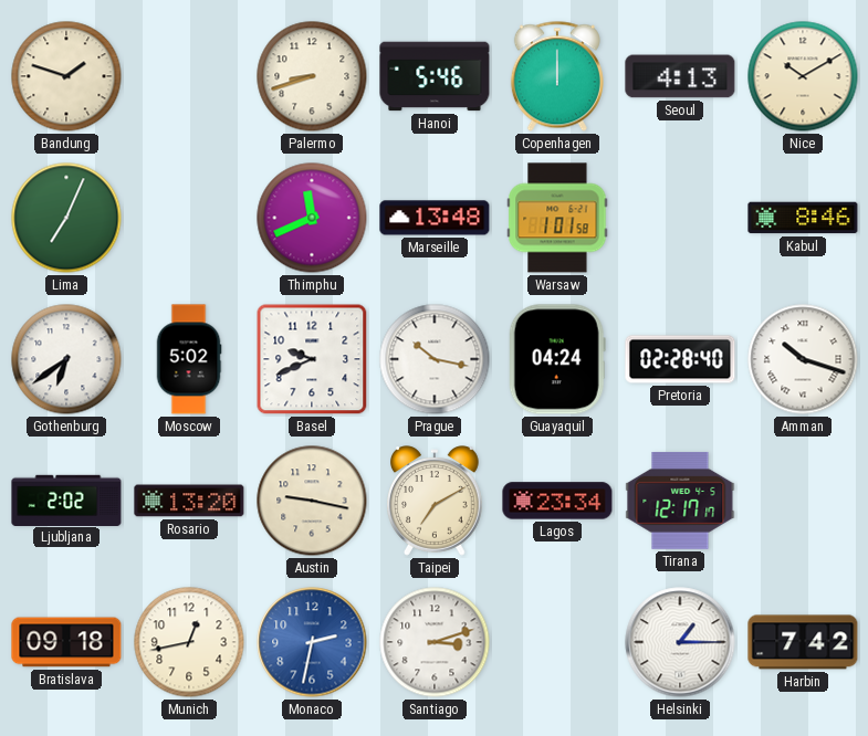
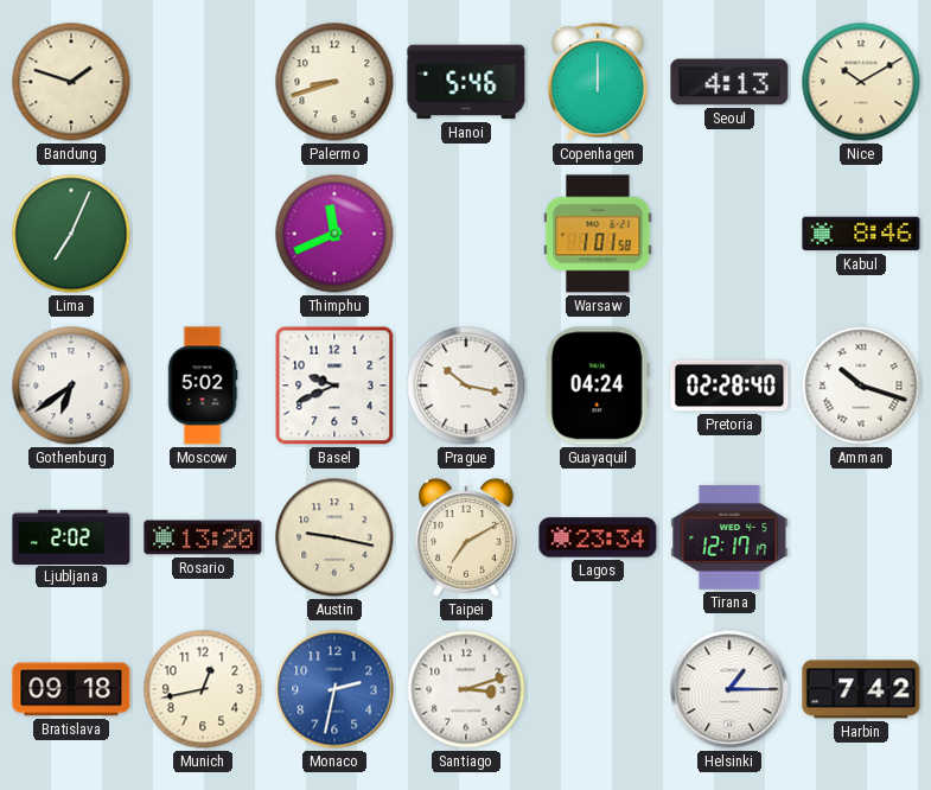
Marseille: 13:48 -> none
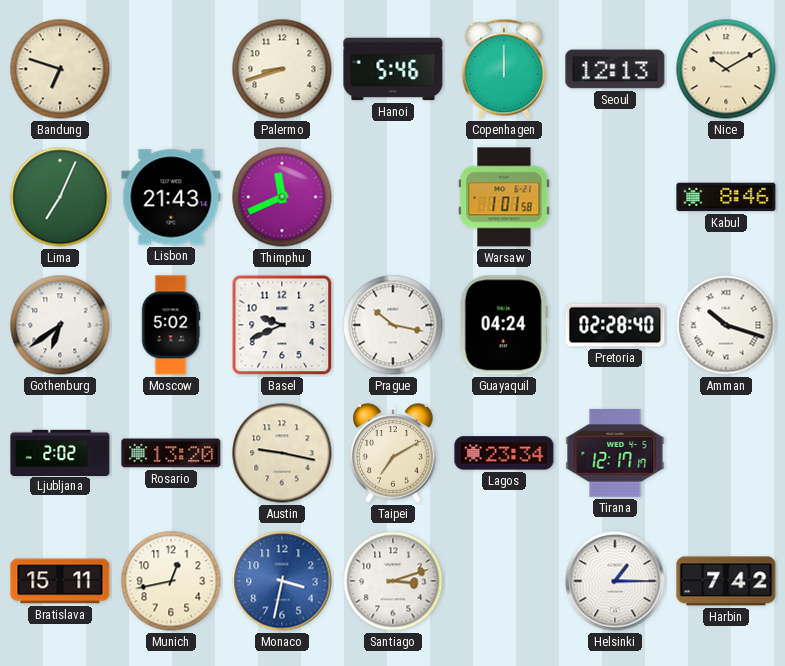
Bandung: 1:48 -> 6:48
Seoul: 4:13 -> 12:13
Lisbon: none -> 21:43
Bratislava: 09:18 -> 15:11
Monaco: 2:32 -> 3:32
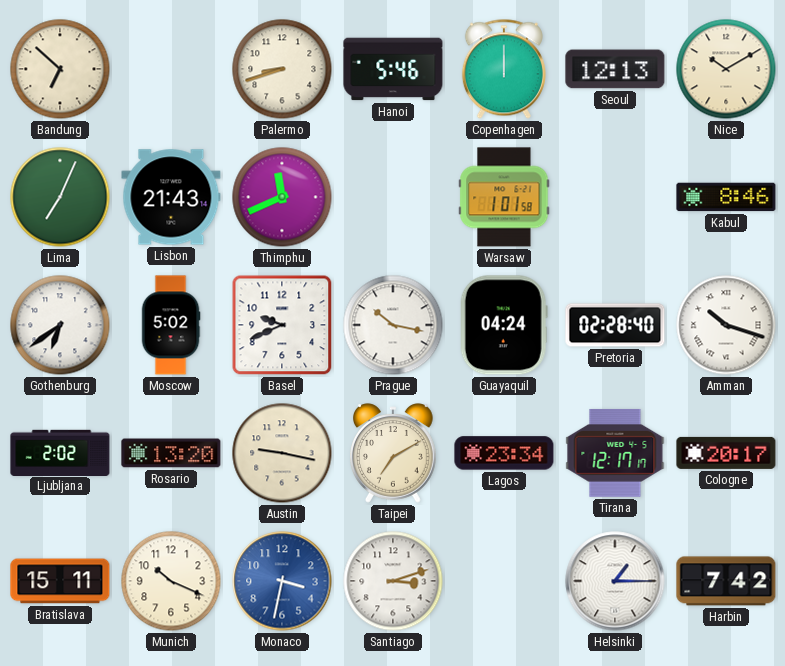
Bandung: 6:48 -> 6:52
Cologne: none -> 20:17
Munich: 12:43 -> 10:19
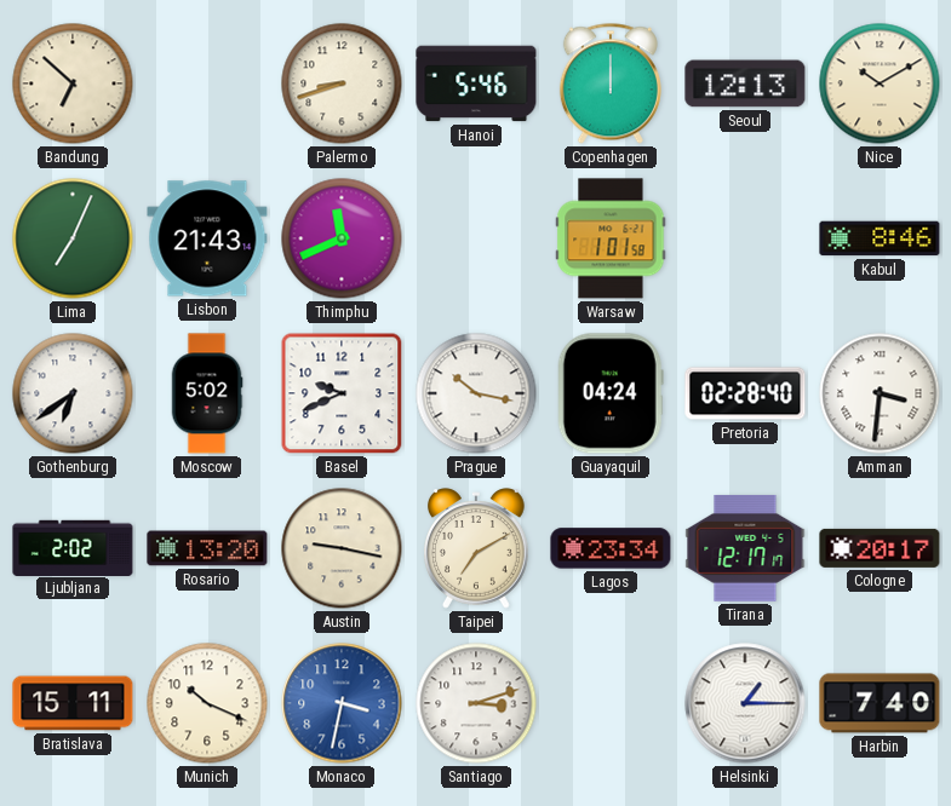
Amman: 10:18 -> 3:31
Harbin: 7:42 -> 7:40
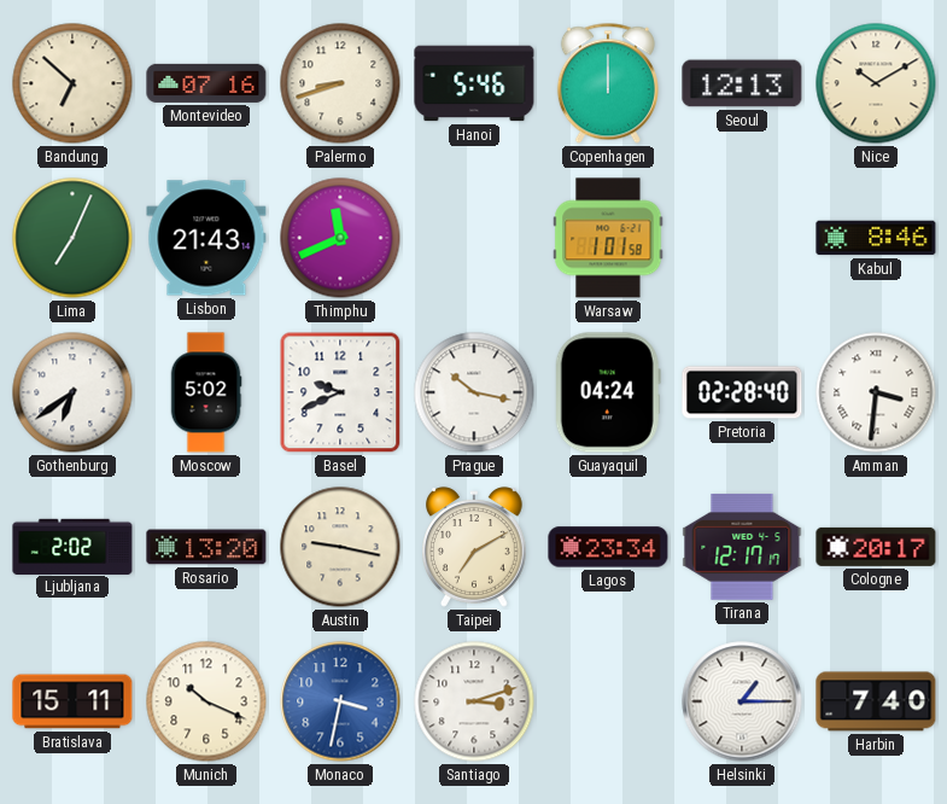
Montevideo: none -> 07:16
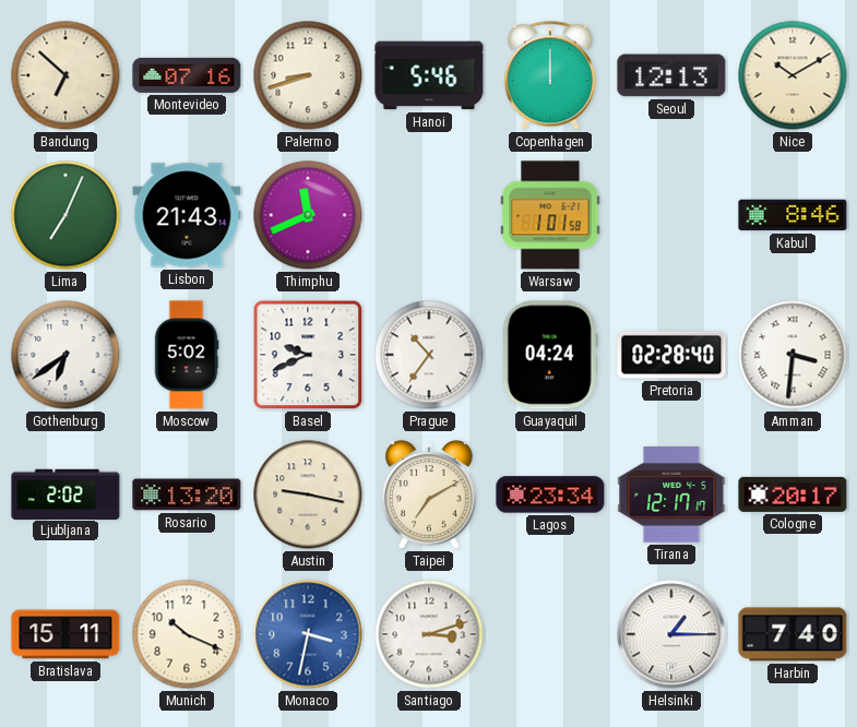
Prague: 10:17 -> 10:36
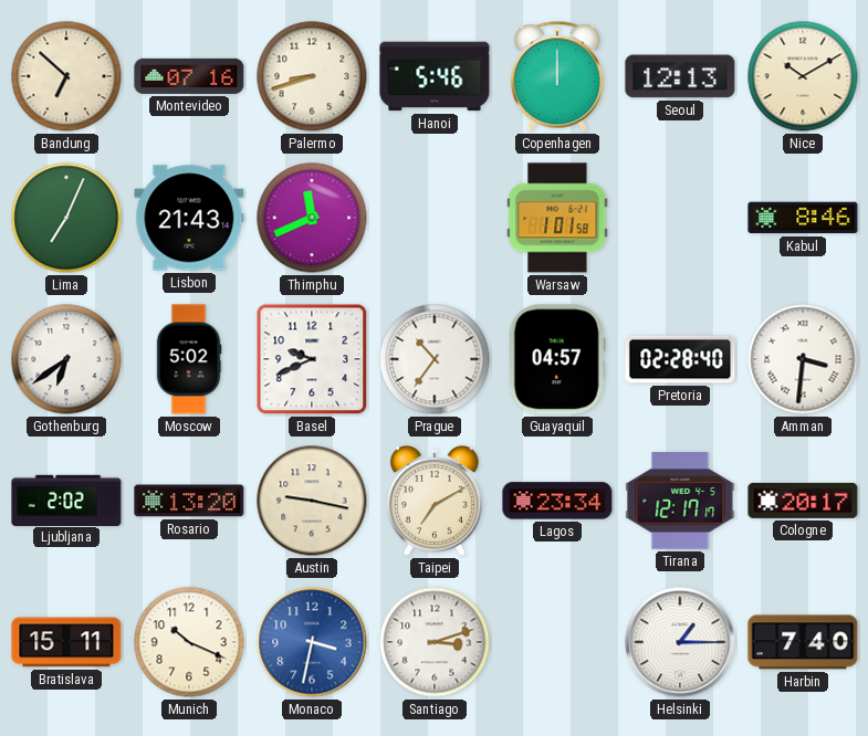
Guayaquil: 04:24 -> 04:57
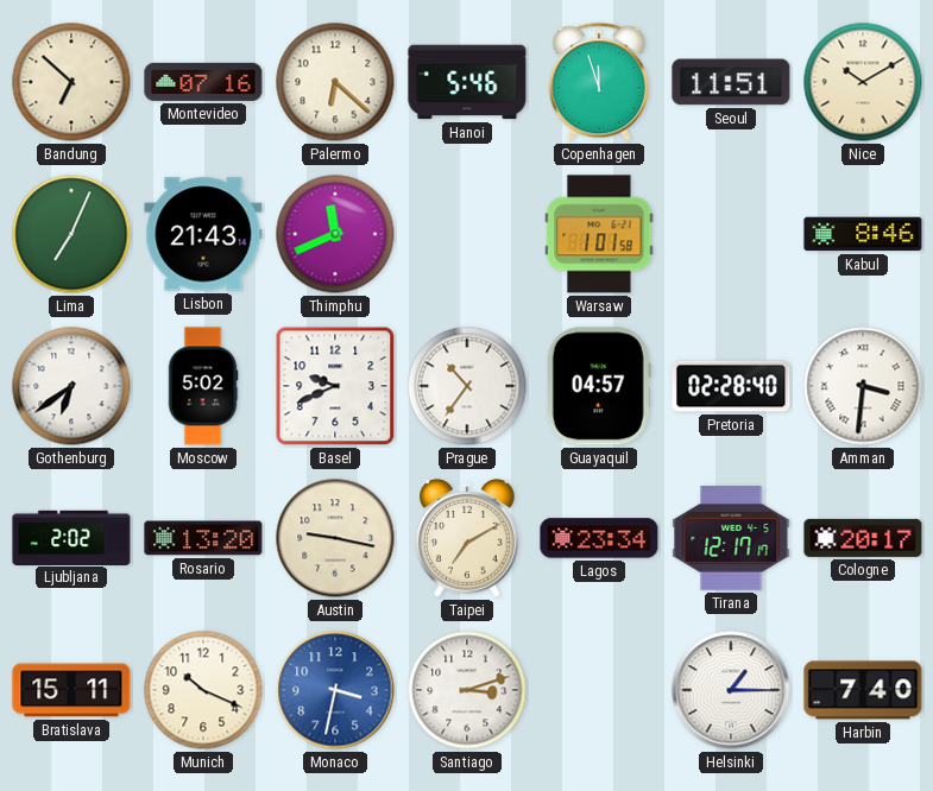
Palermo: 8:42 -> 6:22
Copenhagen: 12:00 -> 11:57
Seoul: 12:13 -> 11:51
